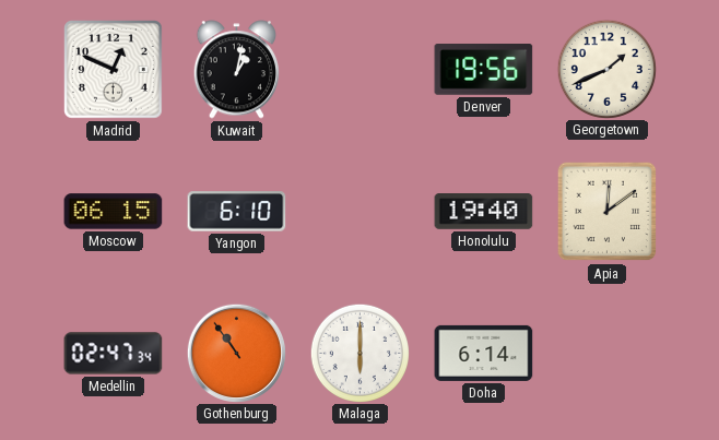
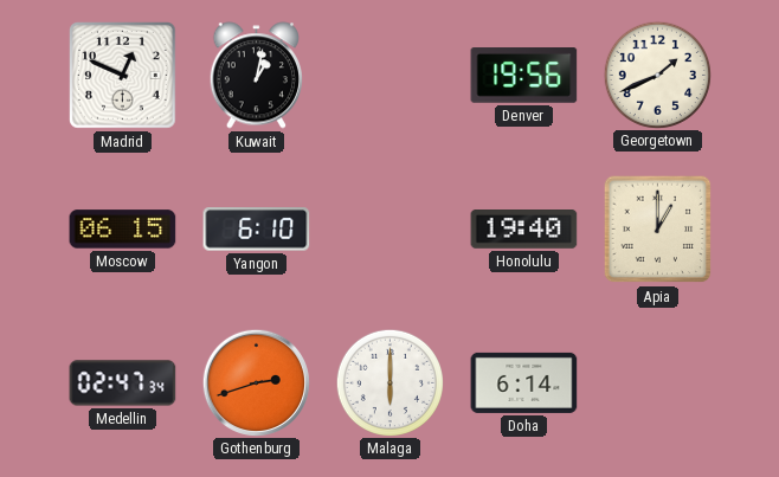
Apia: 12:09 -> 1:00
Gothenburg: 10:54 -> 2:42
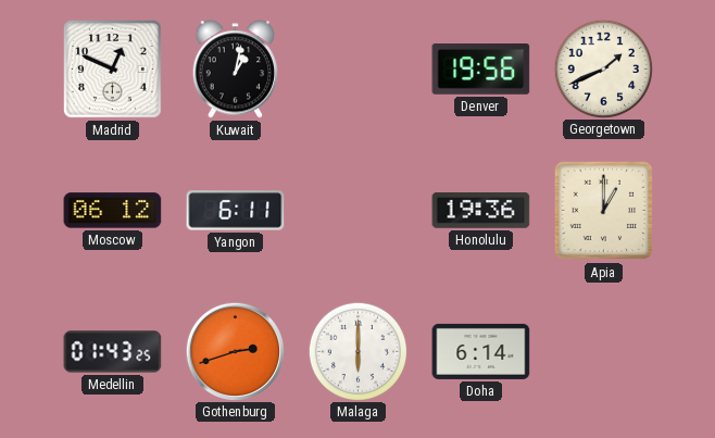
Moscow: 06:15 -> 06:12
Yangon: 6:10 -> 6:11
Honolulu: 19:40 -> 19:36
Medellin: 02:47 -> 01:43
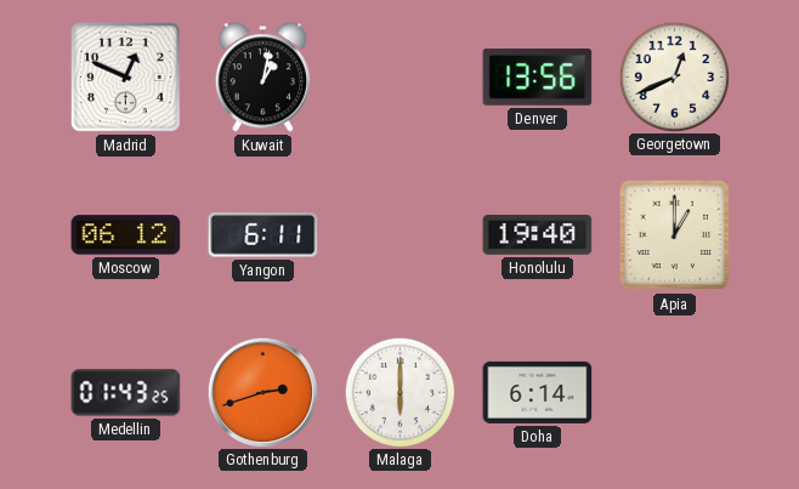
Denver: 19:56 -> 13:56
Georgetown: 1:41 -> 12:41
Honolulu: 19:36 -> 19:40
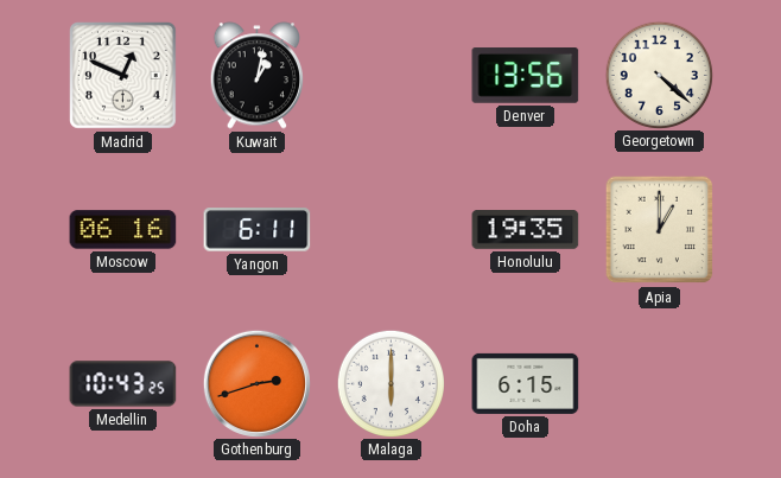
Georgetown: 12:41 -> 4:22
Moscow: 06:12 -> 06:16
Honolulu: 19:40 -> 19:35
Medellin: 01:43 -> 10:43
Doha: 6:14 -> 6:15
